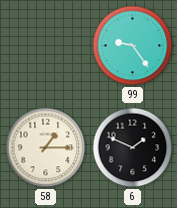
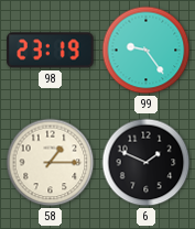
98: none -> 23:19
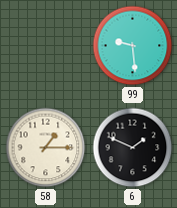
98: 23:19 -> none
99: 9:24 -> 9:29
